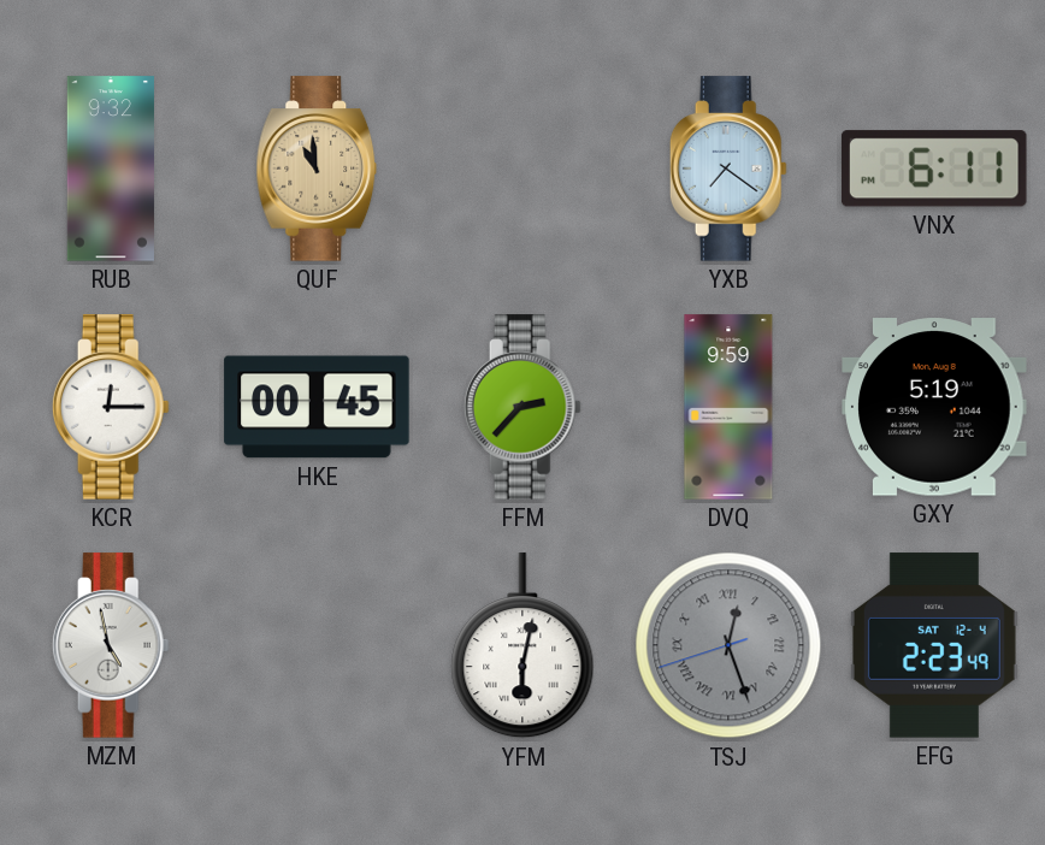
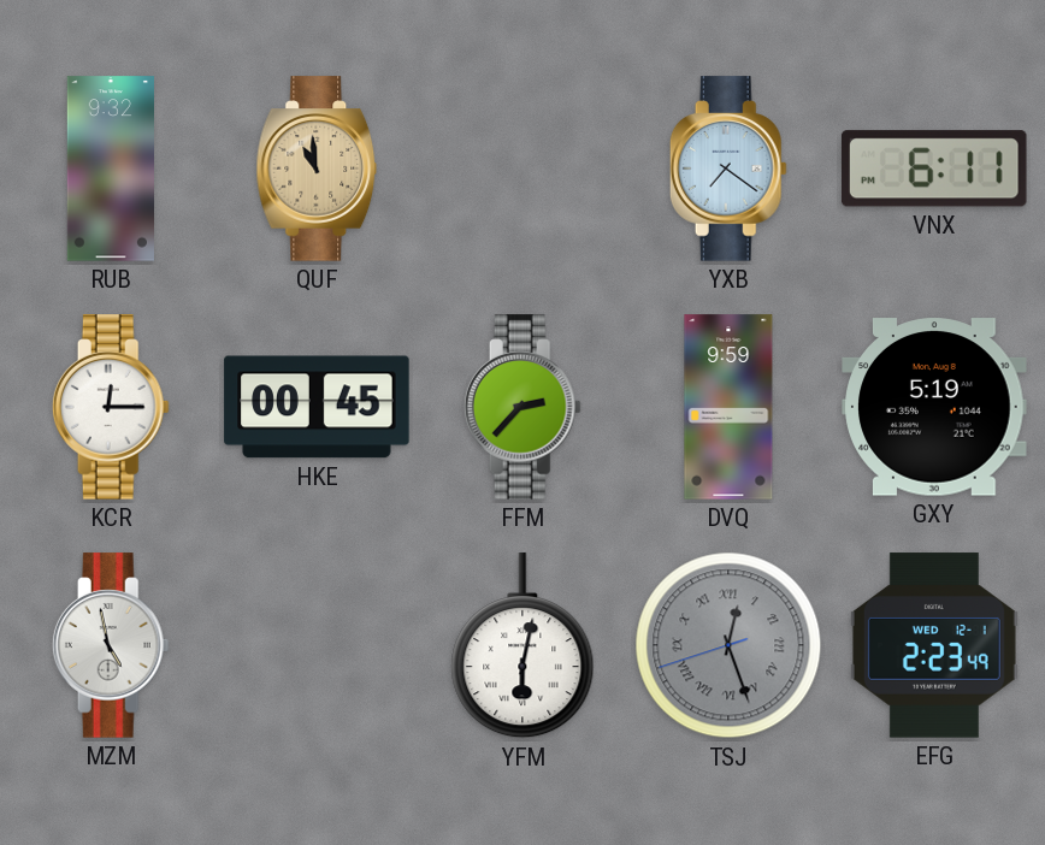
EFG date: SAT 12-4 -> WED 12-1
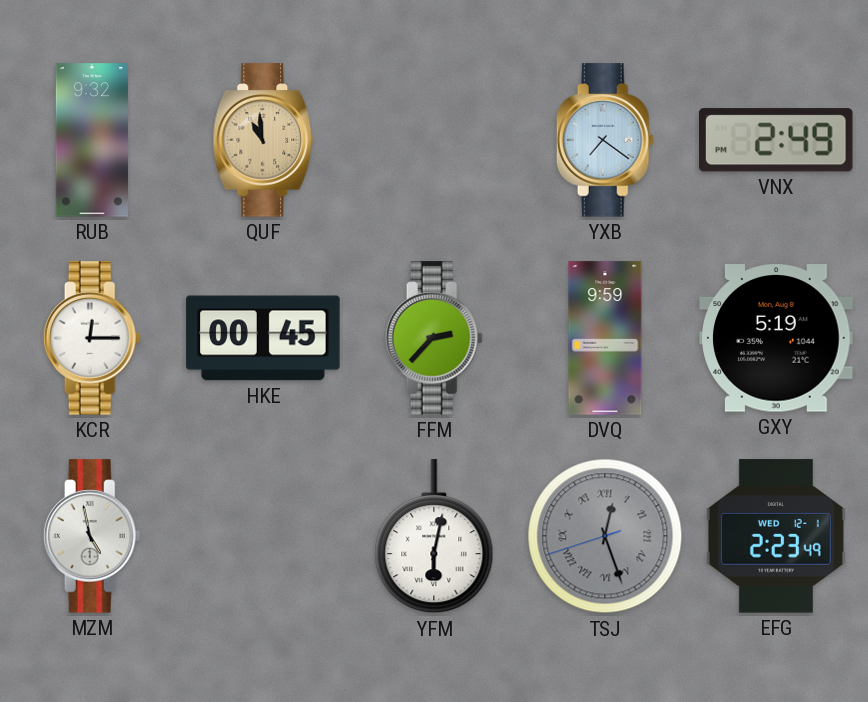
VNX: 6:11 -> 2:49
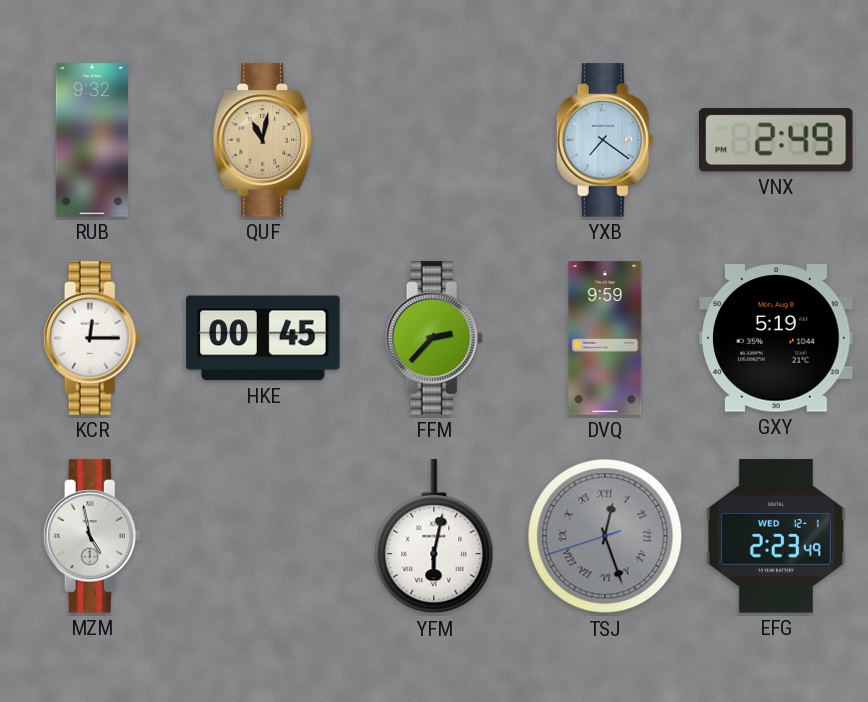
QUF: 10:59 -> 11:02
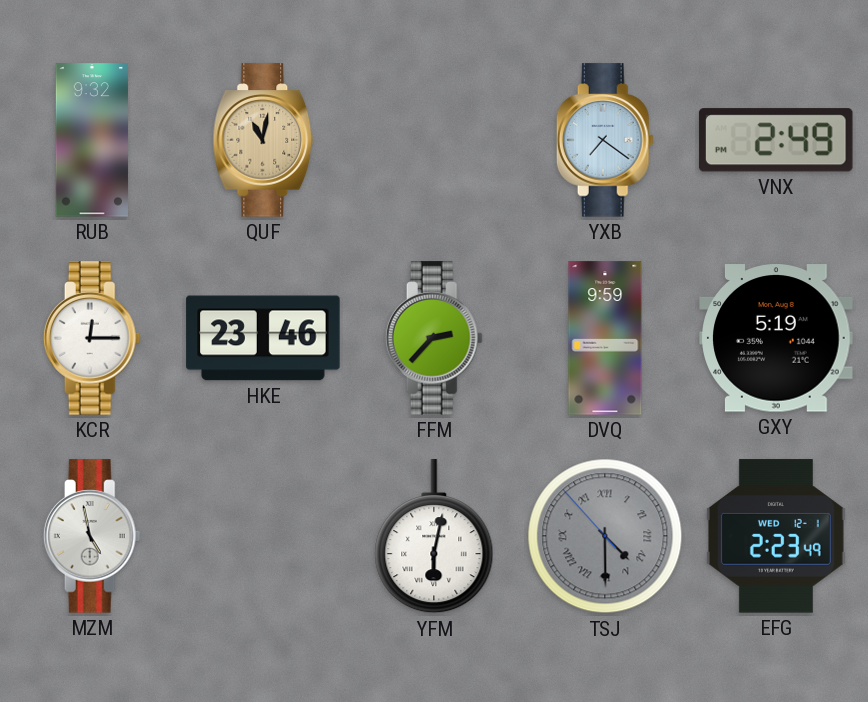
HKE: 00:45 -> 23:46
TSJ: 12:26 -> 4:29
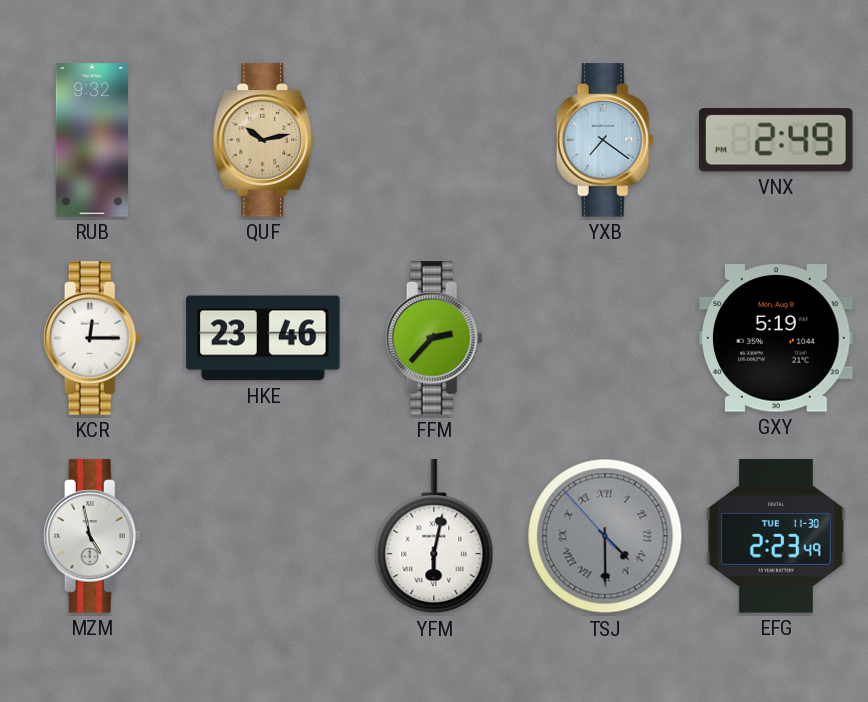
QUF: 11:02 -> 10:13
DVQ: 9:59 -> none
EFG date: WED 12-1 -> TUE 11-30
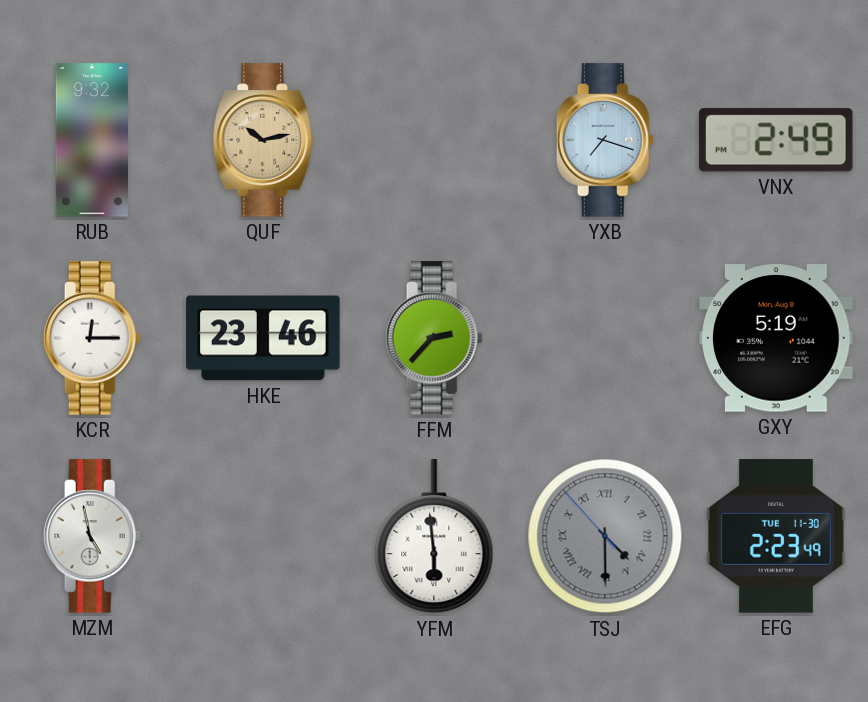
YXB: 7:21 -> 7:18
YFM: 6:02 -> 5:59
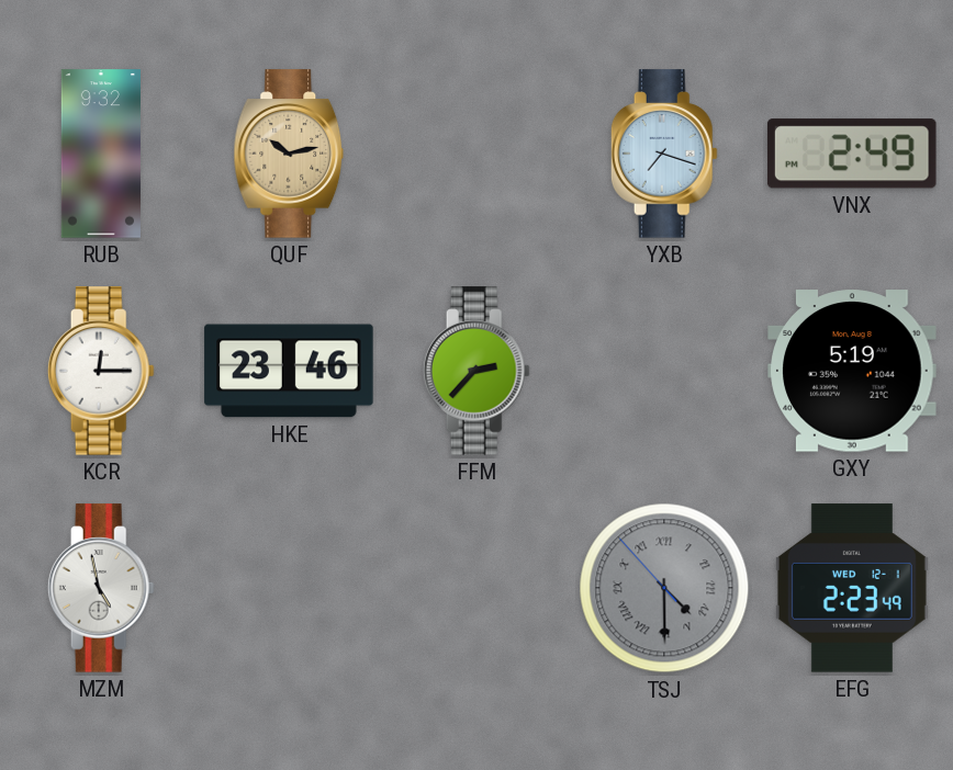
YFM: 5:59 -> none
EFG date: TUE 11-30 -> WED 12-1
